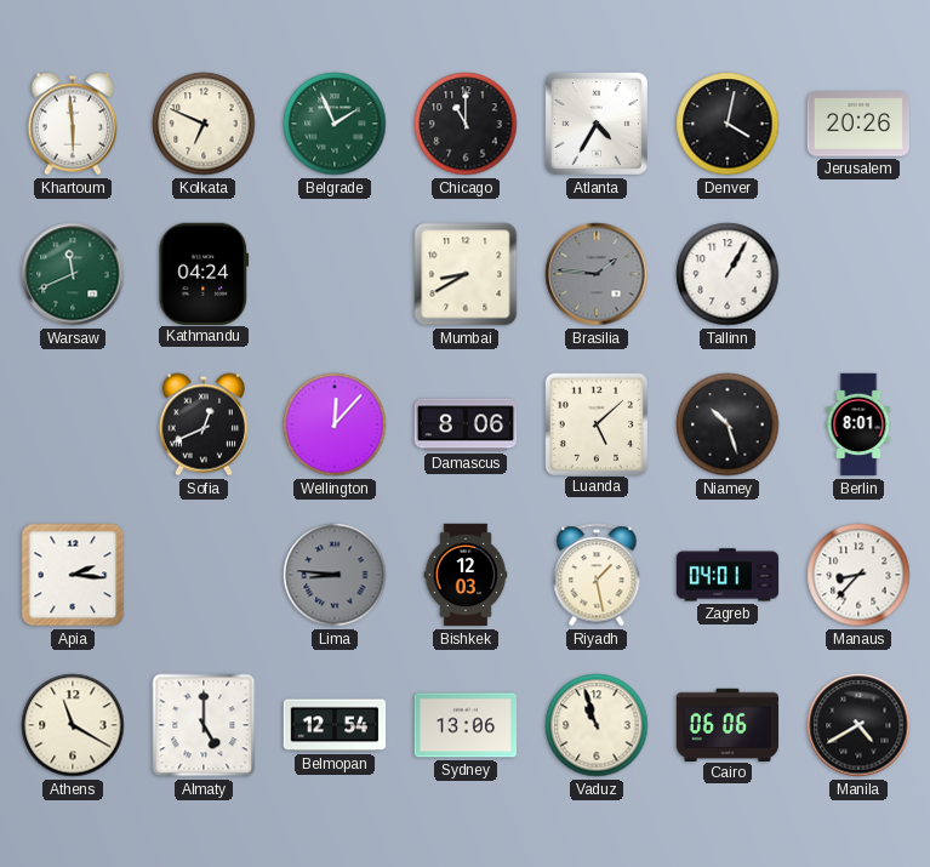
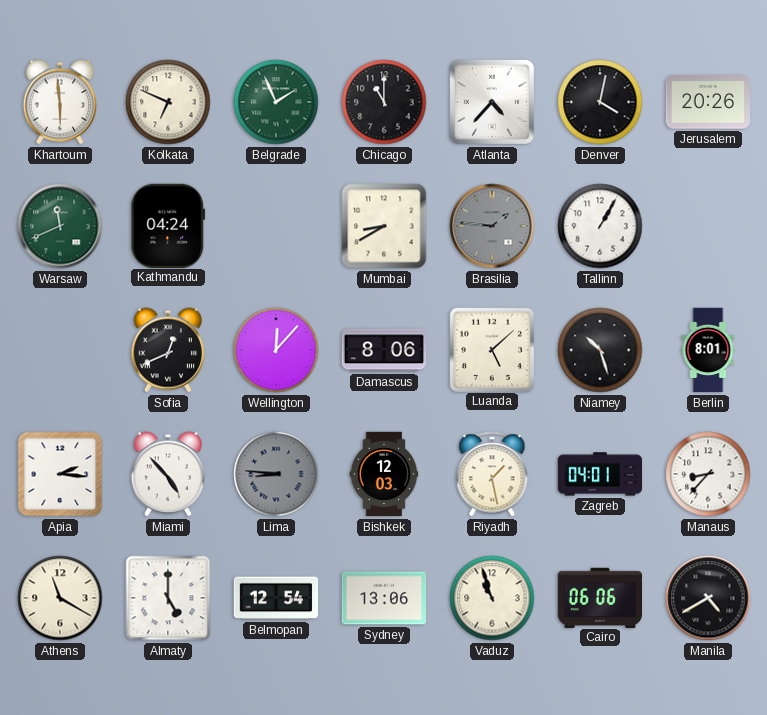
Atlanta: 4:35 -> 4:37
Miami: none -> 4:53
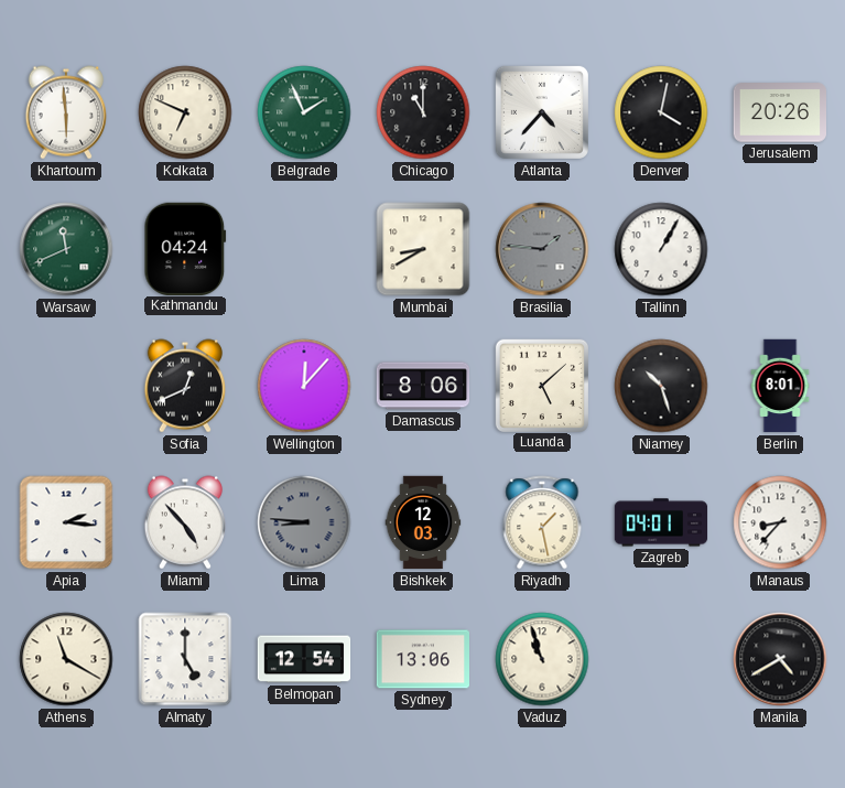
Cairo: 06:06 -> none
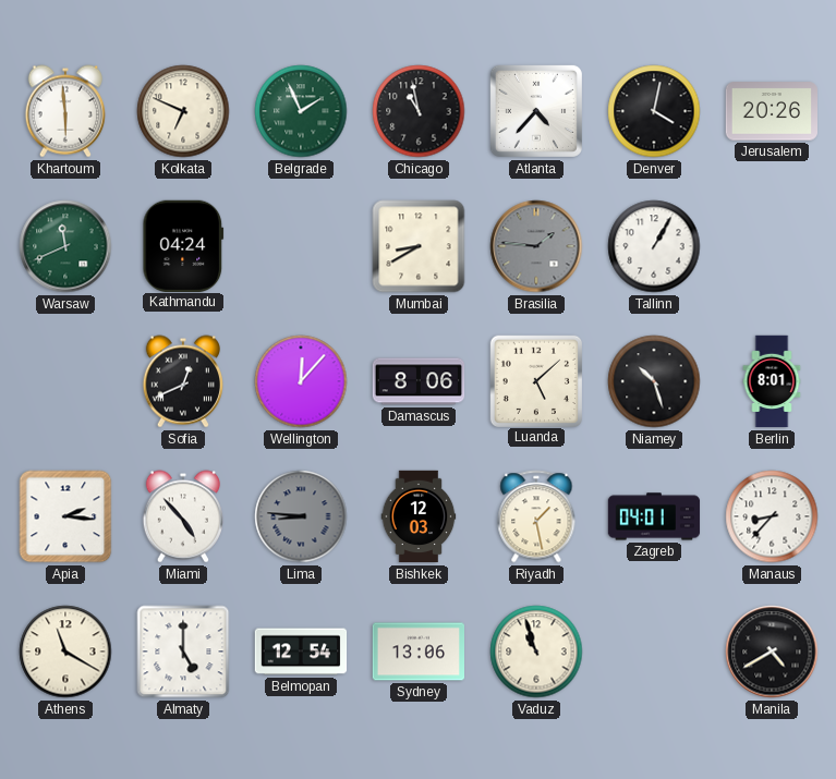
Chicago: 11:00 -> 10:58
